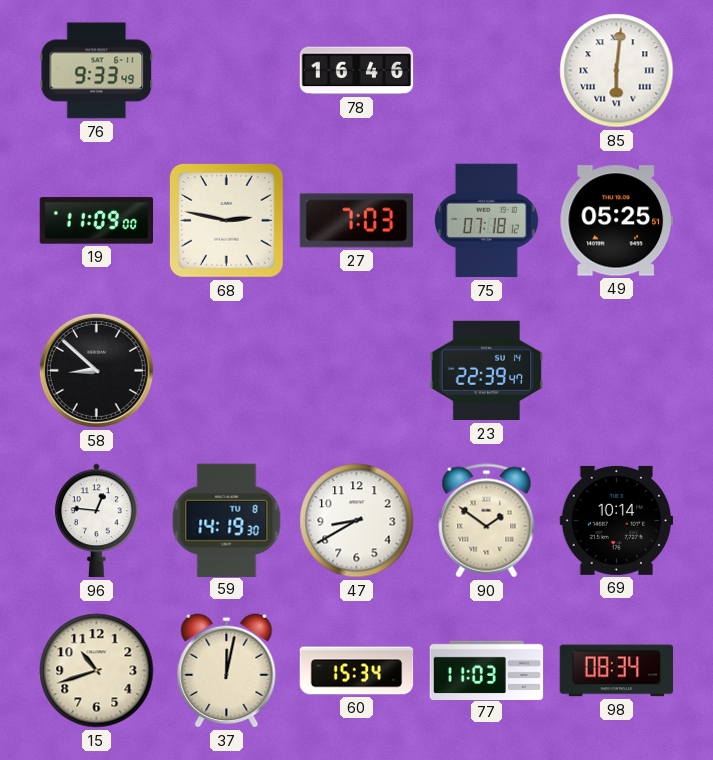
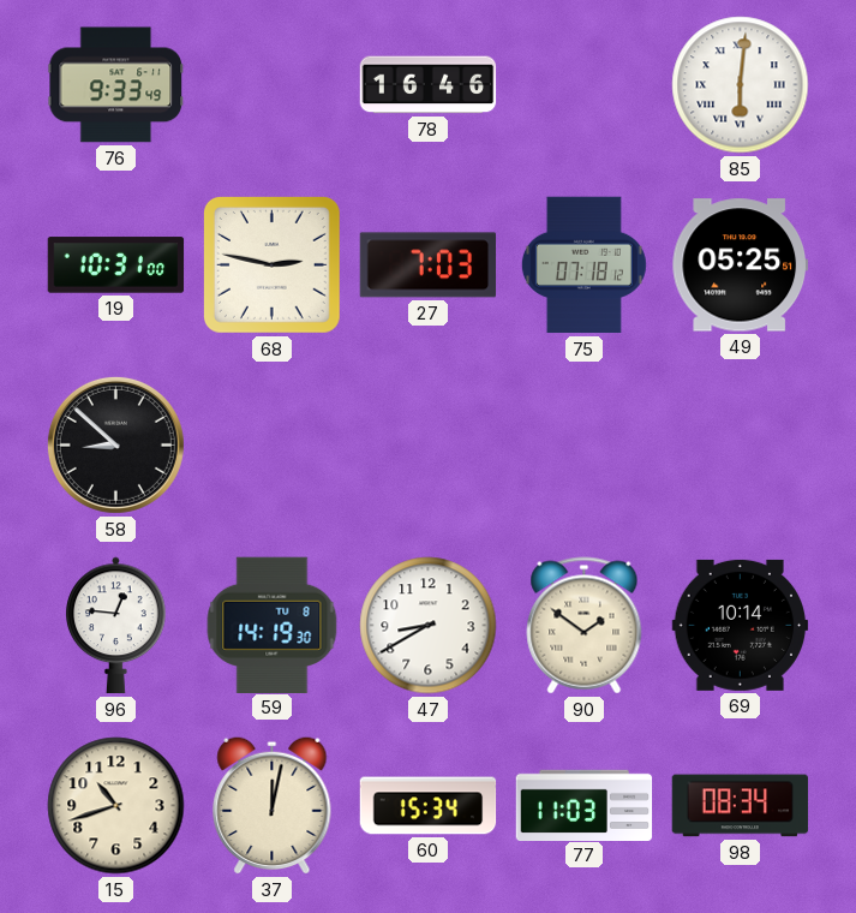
19: 11:09 -> 10:31
23: 22:39 -> none
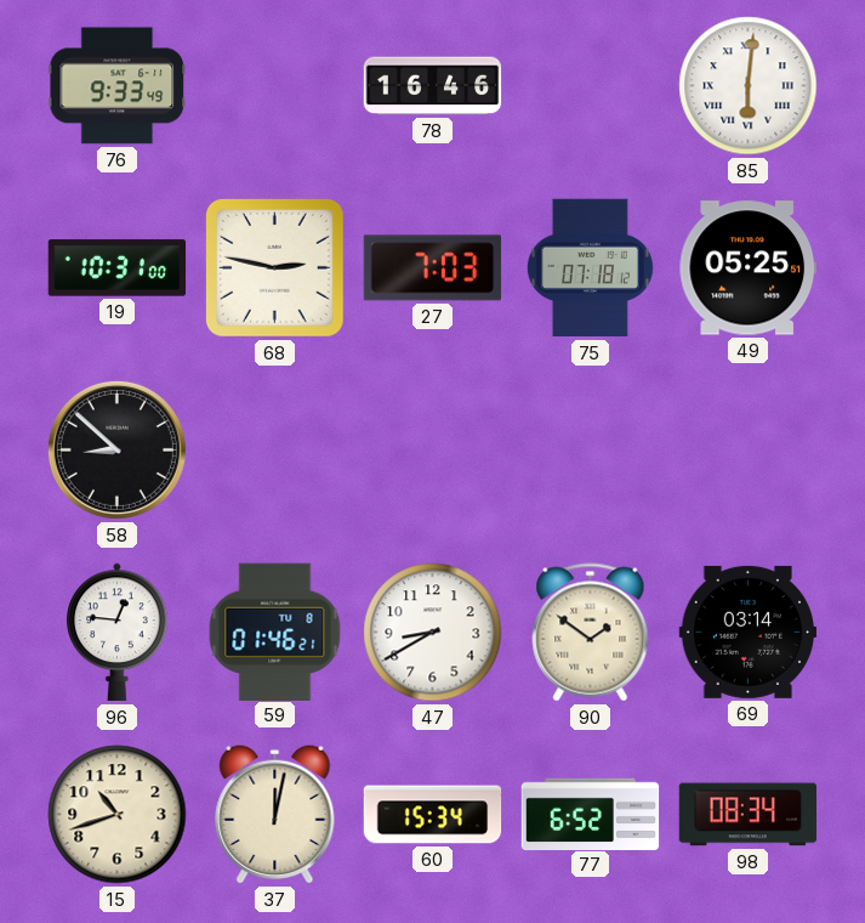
59: 14:19 -> 01:46
69: 10:14 -> 03:14
77: 11:03 -> 6:52
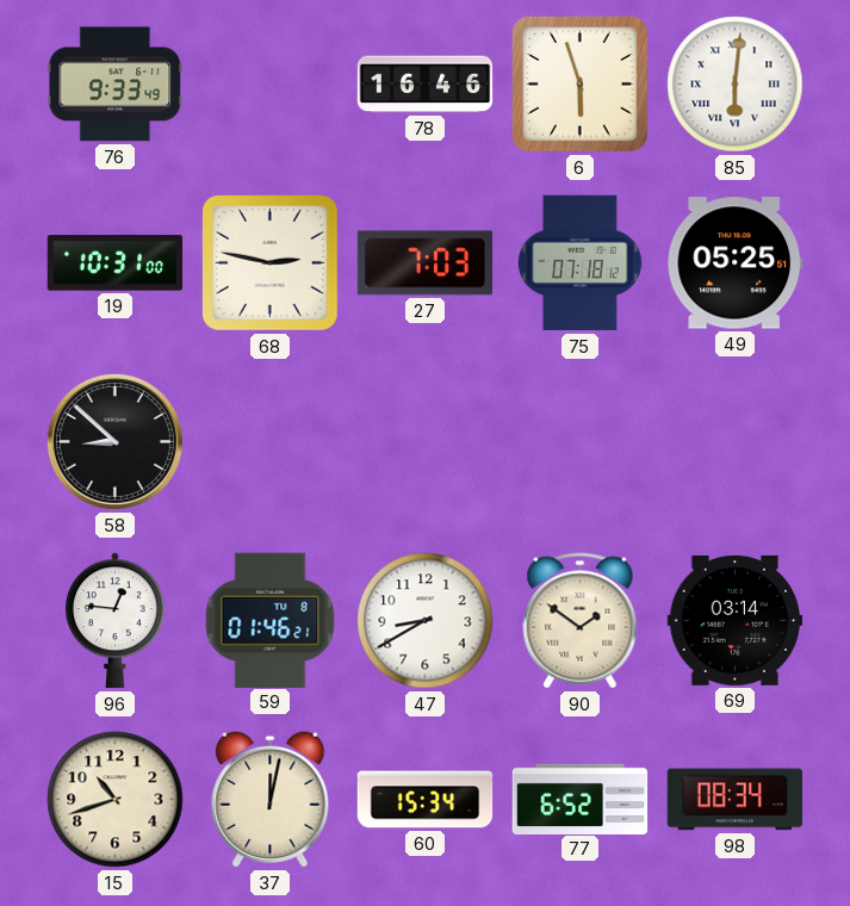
6: none -> 5:57
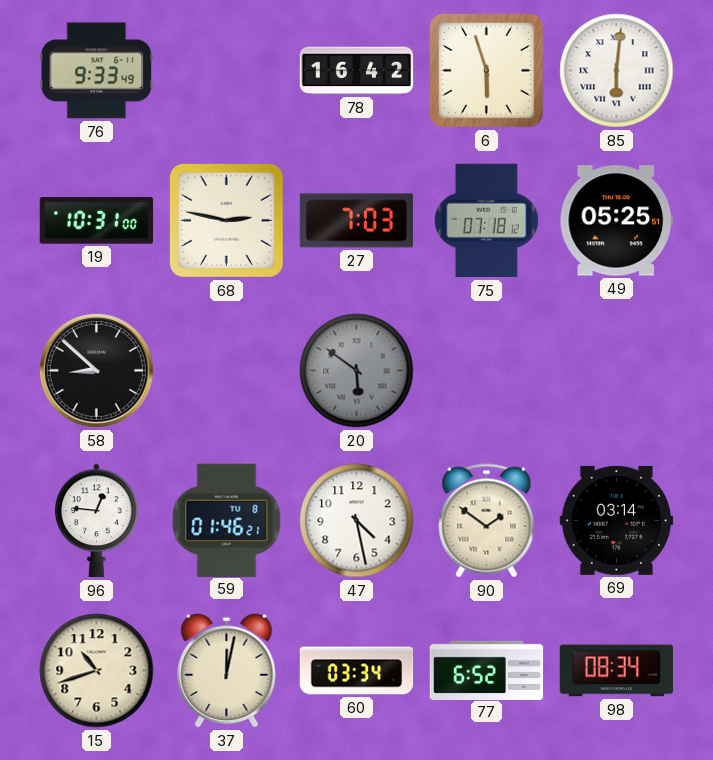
78: 16:46 -> 16:42
20: none -> 5:51
47: 8:40 -> 4:28
60: 15:34 -> 03:34
